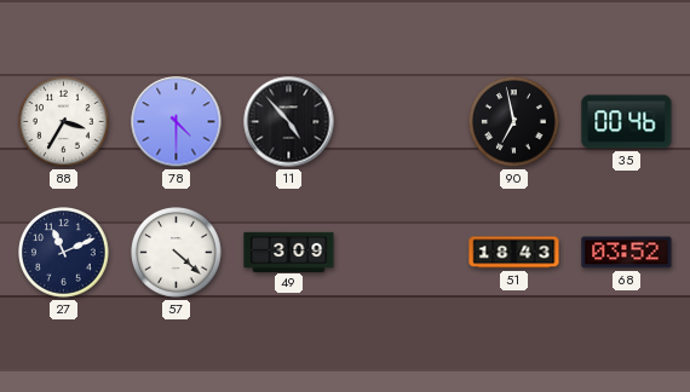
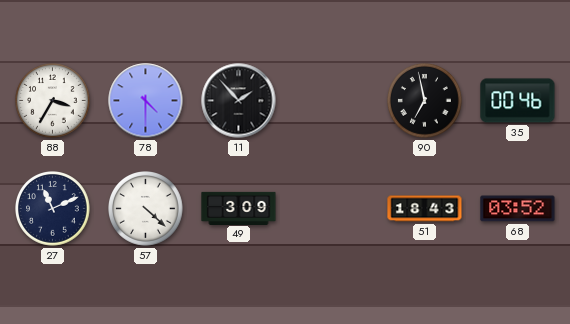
11: 4:53 -> 1:53
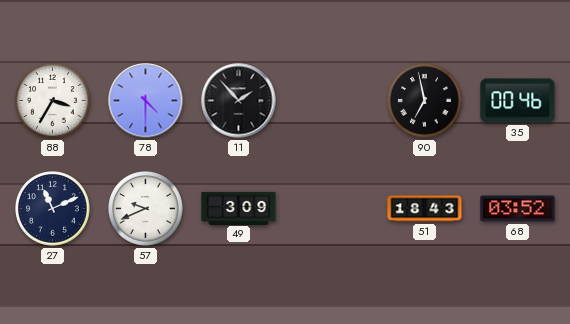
57: 4:22 -> 9:41
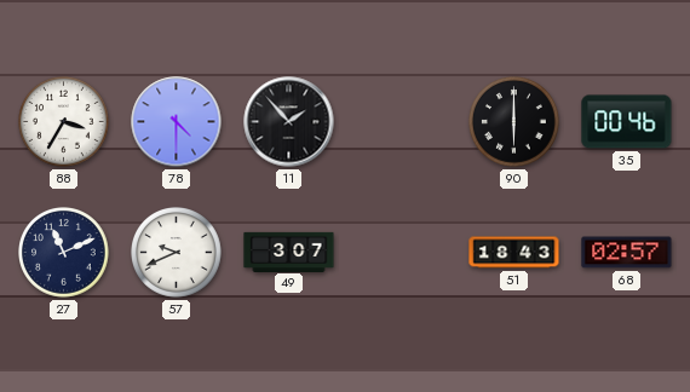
90: 6:58 -> 6:00
49: 3:09 -> 3:07
68: 03:52 -> 02:57
